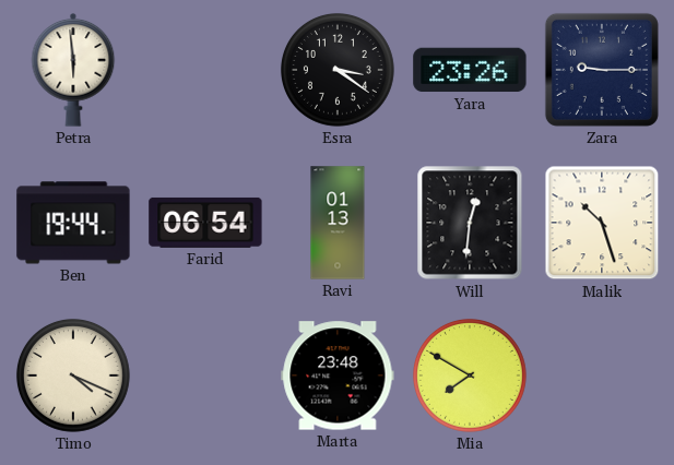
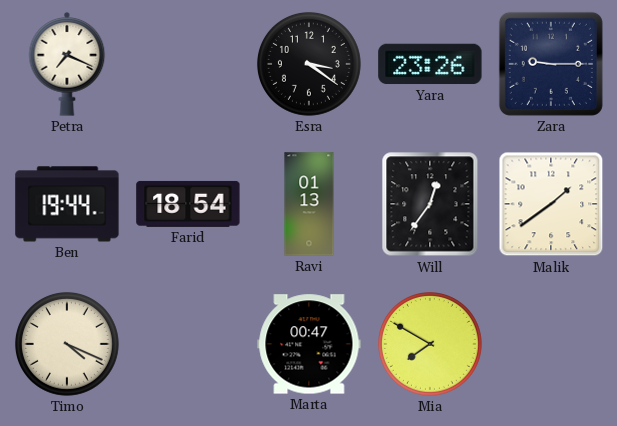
Petra: 5:59 -> 7:19
Farid: 06:54 -> 18:54
Will: 12:31 -> 12:36
Malik: 10:27 -> 1:39
Marta: 23:48 -> 00:47
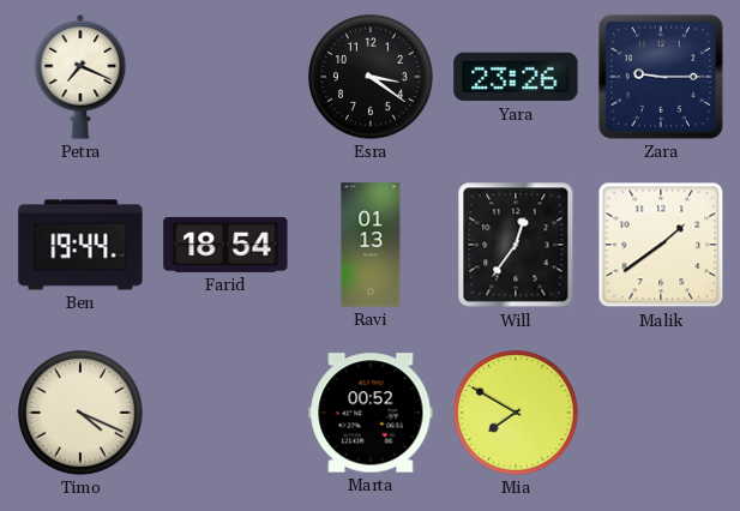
Marta: 00:47 -> 00:52
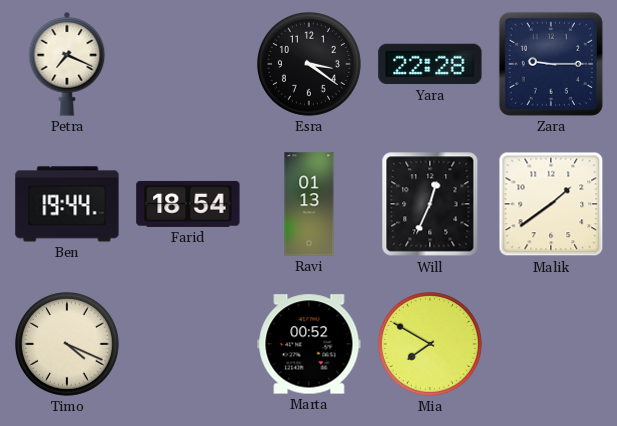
Yara: 23:26 -> 22:28
Will: 12:36 -> 12:34
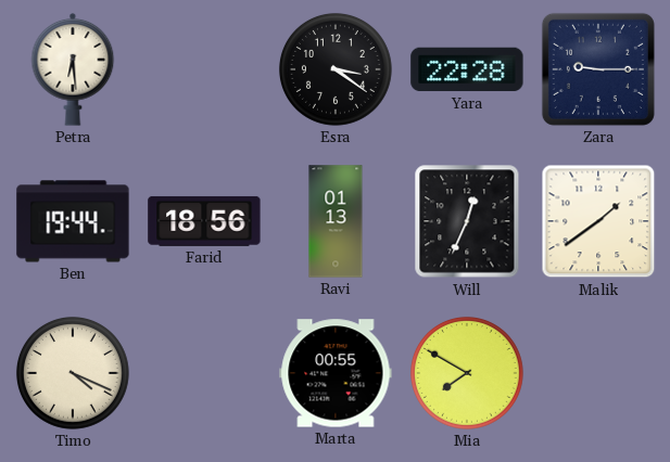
Petra: 7:19 -> 6:29
Farid: 18:54 -> 18:56
Marta: 00:52 -> 00:55
